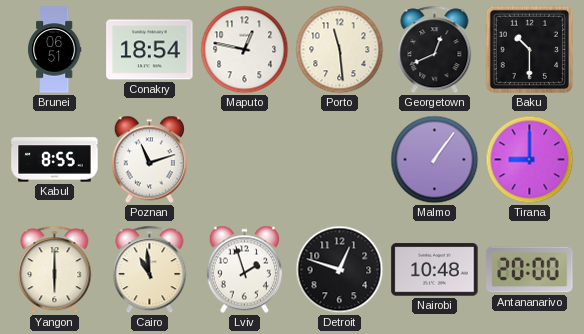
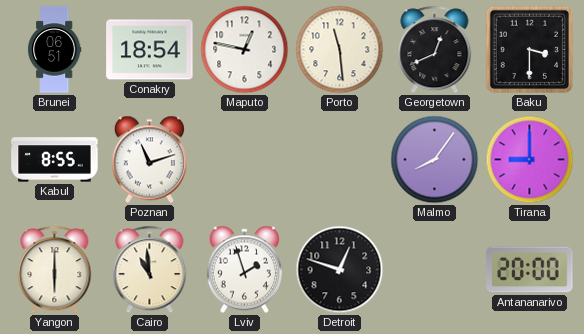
Baku: 10:30 -> 3:30
Malmo: 1:06 -> 8:06
Nairobi: 10:48 -> none
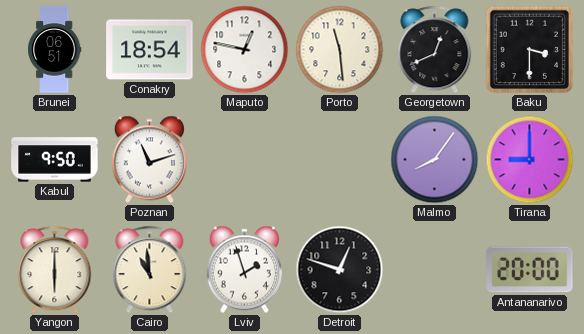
Kabul: 8:55 -> 9:50
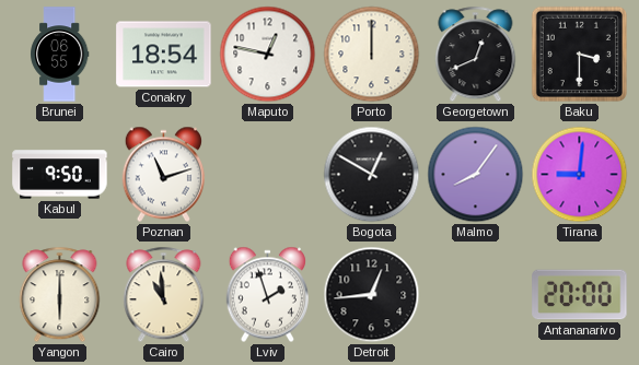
Brunei: 06:51 -> 06:55
Porto: 11:29 -> 12:00
Bogota: none -> 12:50
Tirana: 9:00 -> 9:01
Detroit: 12:48 -> 12:44
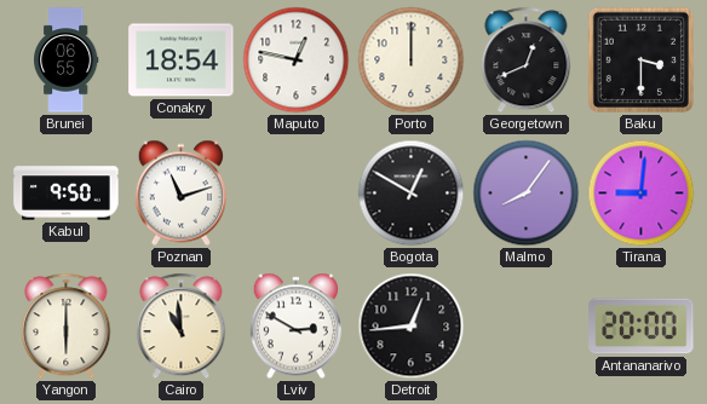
Lviv: 1:57 -> 2:50
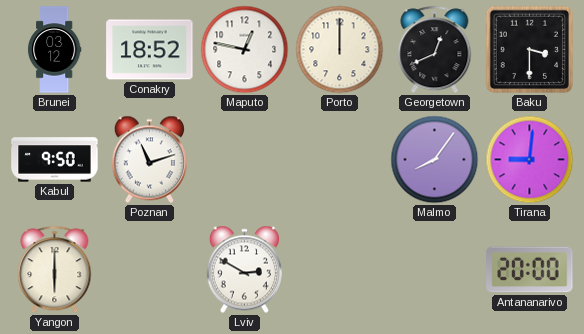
Brunei: 06:55 -> 03:12
Conakry: 18:54 -> 18:52
Bogota: 12:50 -> none
Cairo: 10:59 -> none
Detroit: 12:44 -> none
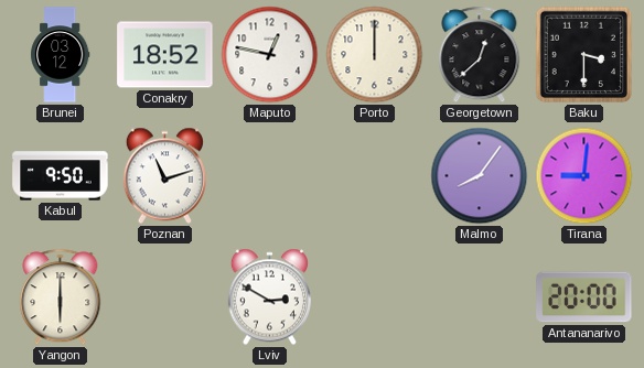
Georgetown: 12:41 -> 12:38
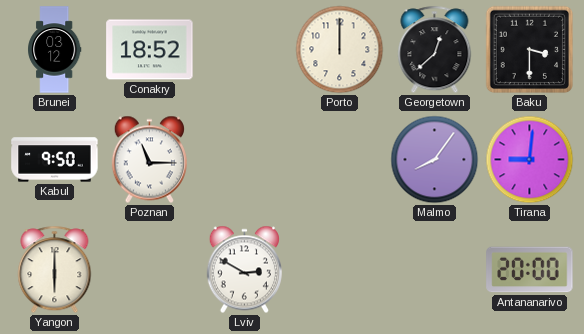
Maputo: 12:47 -> none
Poznan: 11:12 -> 11:15
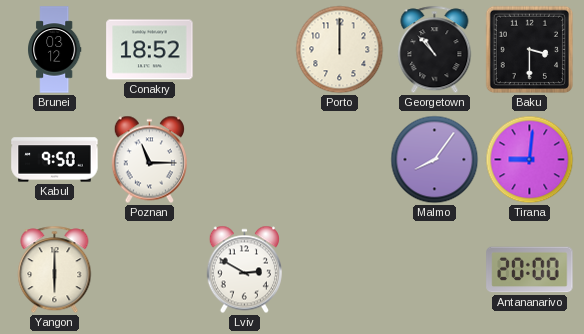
Georgetown: 12:38 -> 10:53
